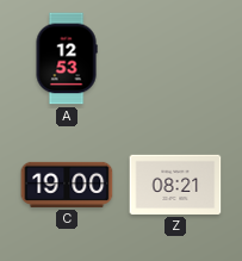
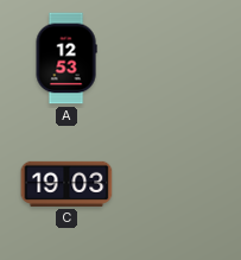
C: 19:00 -> 19:03
Z: 08:21 -> none
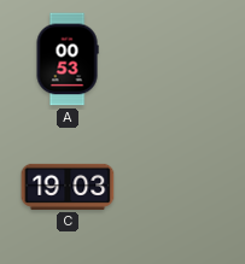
A: 12:53 -> 00:53
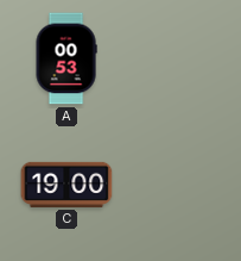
C: 19:03 -> 19:00
